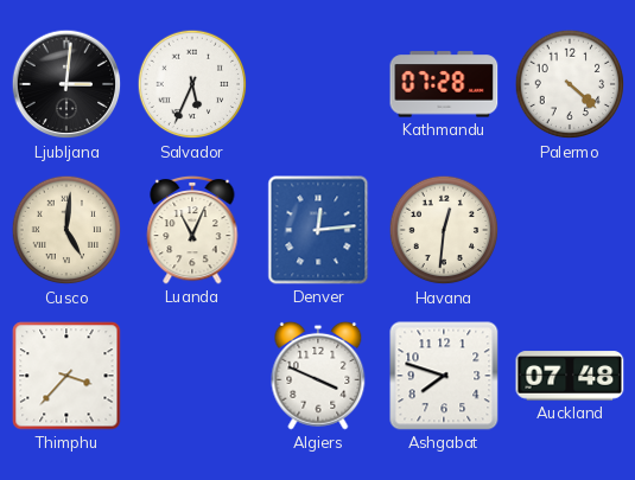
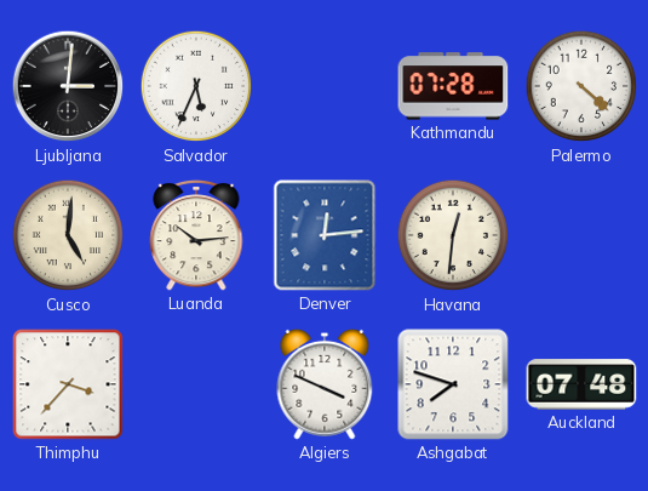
Luanda: 11:04 -> 10:14
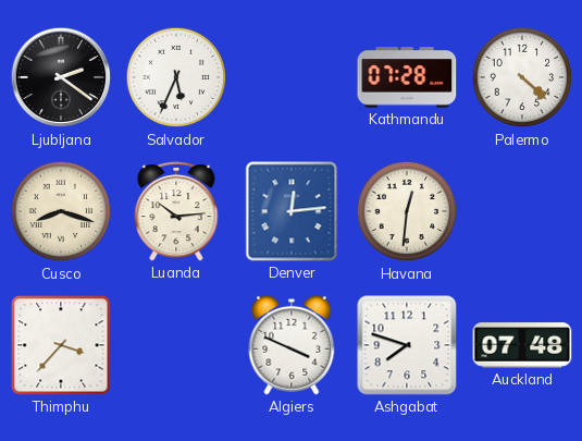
Ljubljana: 3:01 -> 2:21
Cusco: 5:01 -> 8:18
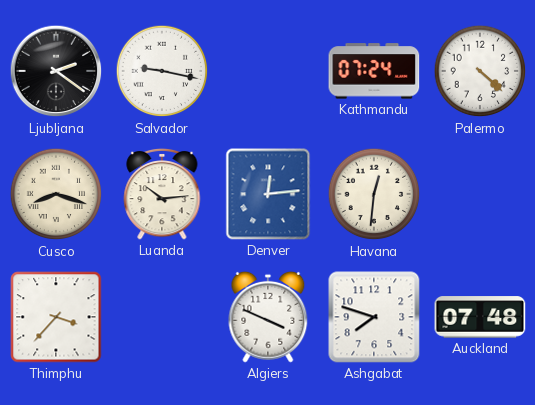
Salvador: 5:34 -> 9:17
Kathmandu: 07:28 -> 07:24
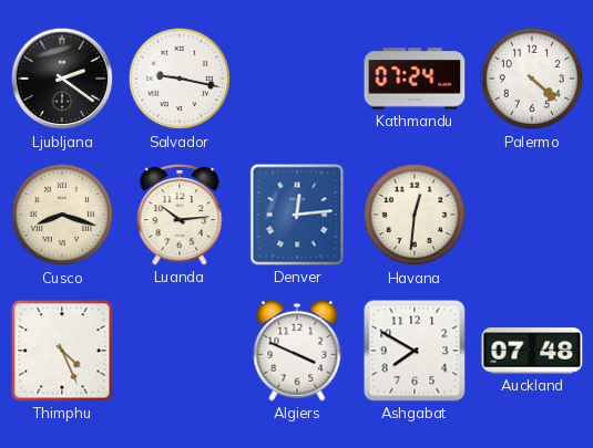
Thimphu: 3:37 -> 4:26
Ashgabat: 7:48 -> 7:50
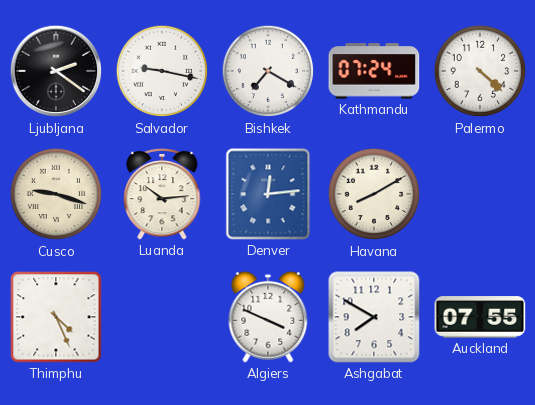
Bishkek: none -> 7:20
Cusco: 8:18 -> 9:18
Havana: 12:31 -> 8:10
Auckland: 07:48 -> 07:55
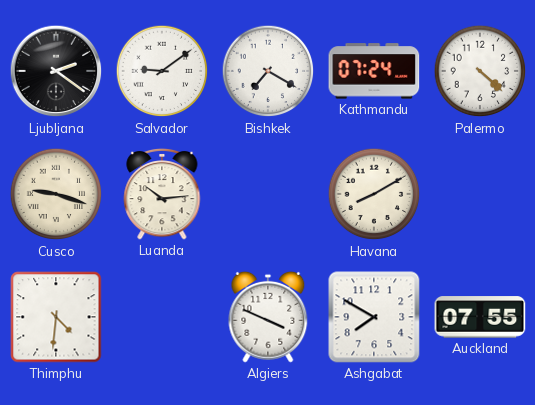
Salvador: 9:17 -> 9:09
Denver: 12:14 -> none
Thimphu: 4:26 -> 4:31
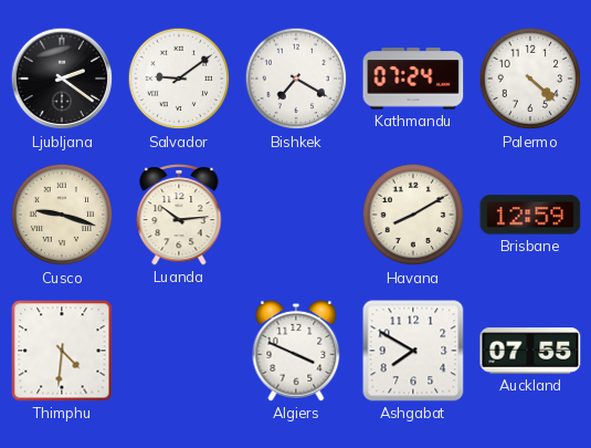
Brisbane: none -> 12:59
